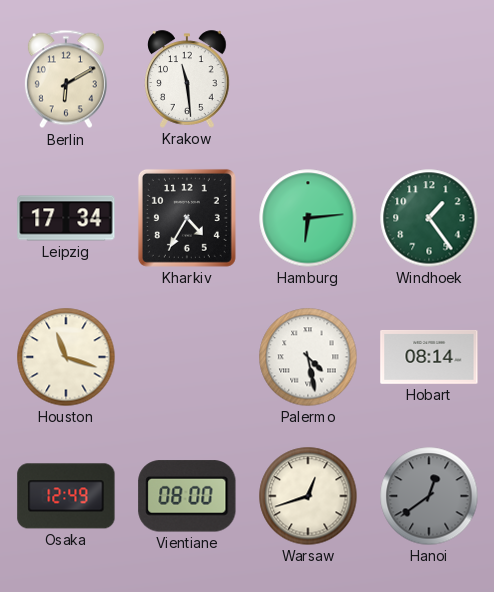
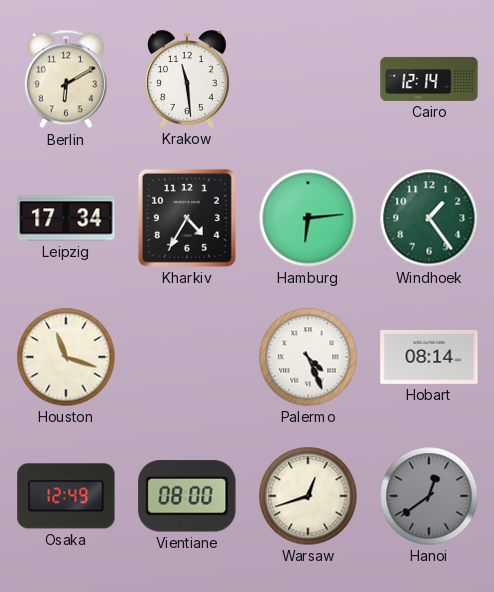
Cairo: none -> 12:14
Palermo: 4:28 -> 4:26
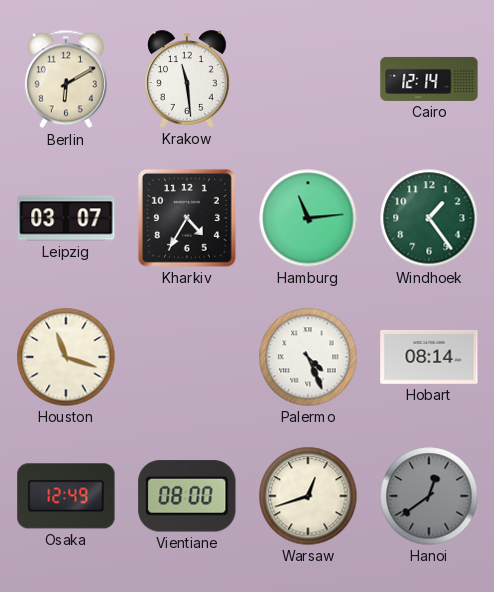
Leipzig: 17:34 -> 03:07
Hamburg: 6:14 -> 11:14
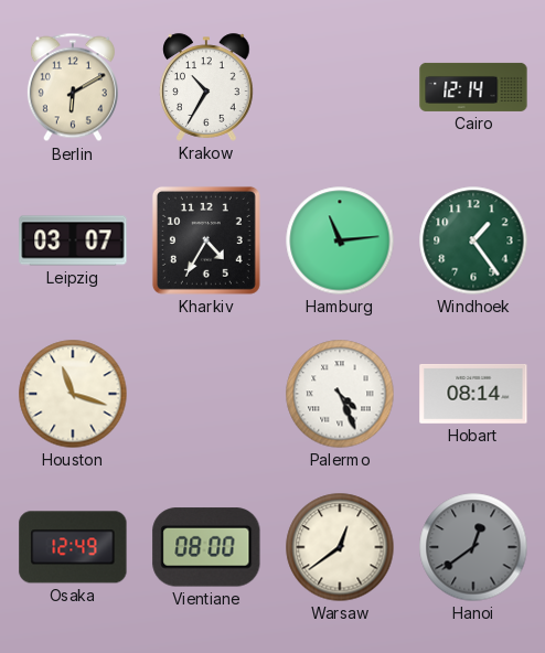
Krakow: 11:29 -> 10:35
Warsaw: 12:42 -> 12:39
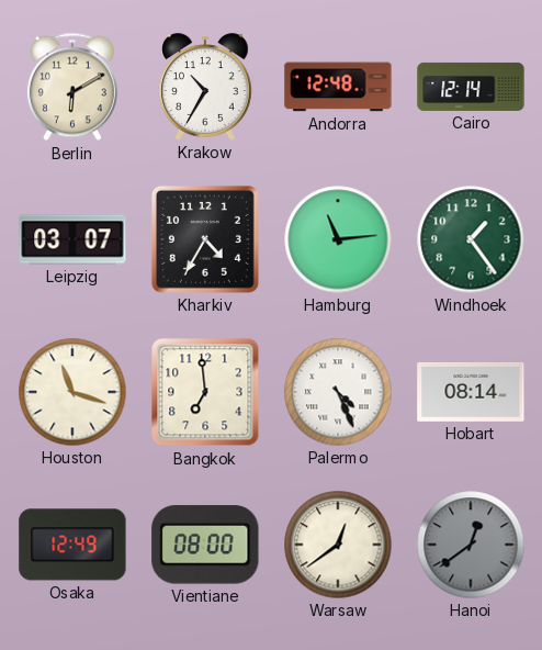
Andorra: none -> 12:48
Bangkok: none -> 6:59
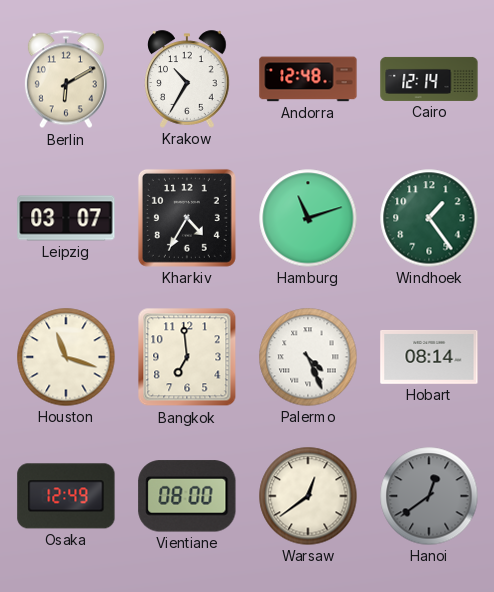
Hamburg: 11:14 -> 11:12
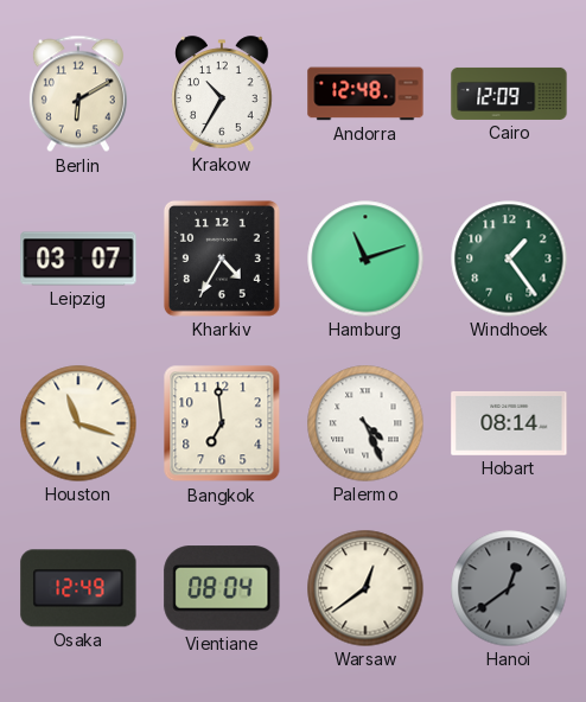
Cairo: 12:14 -> 12:09
Vientiane: 08:00 -> 08:04
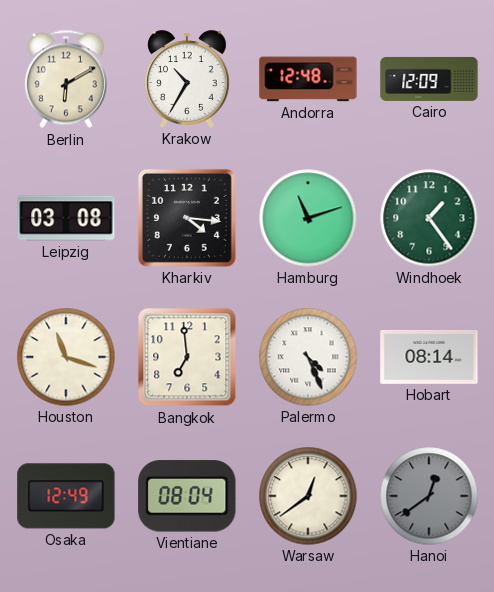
Leipzig: 03:07 -> 03:08
Kharkiv: 4:35 -> 4:16
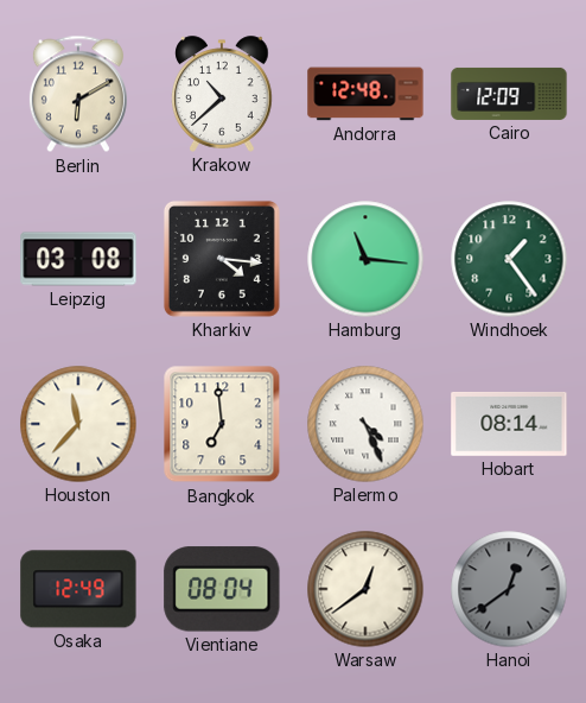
Krakow: 10:35 -> 10:38
Hamburg: 11:12 -> 11:16
Houston: 11:18 -> 11:37
